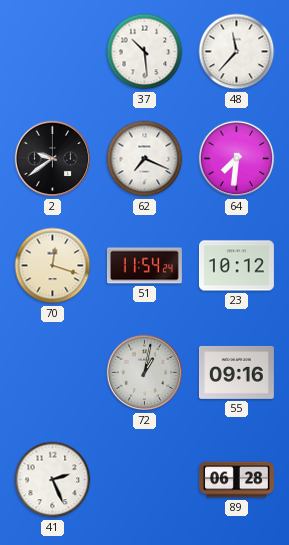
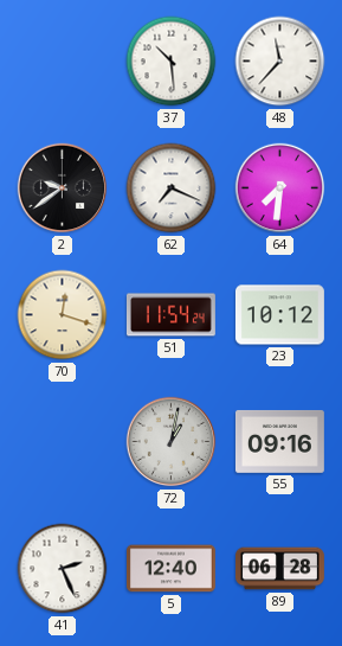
5: none -> 12:40
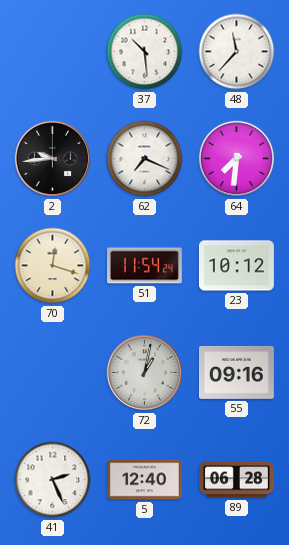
2: 9:39 -> 9:44
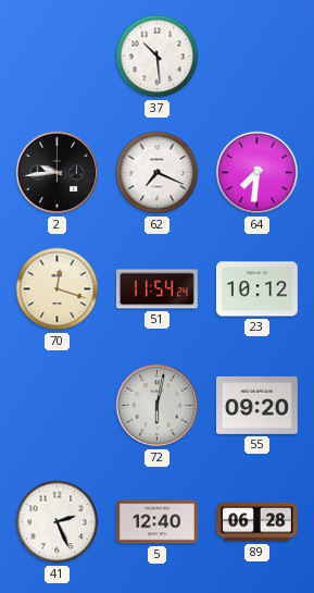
48: 11:37 -> none
72: 1:02 -> 6:02
55: 09:16 -> 09:20
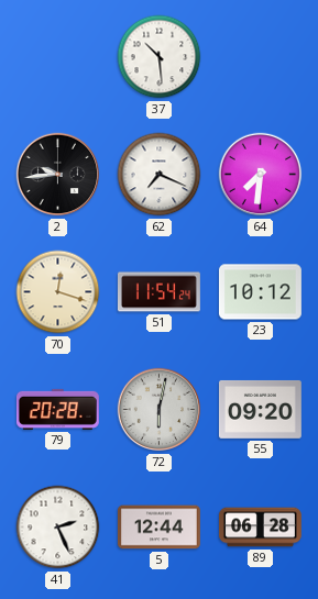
79: none -> 20:28
5: 12:40 -> 12:44
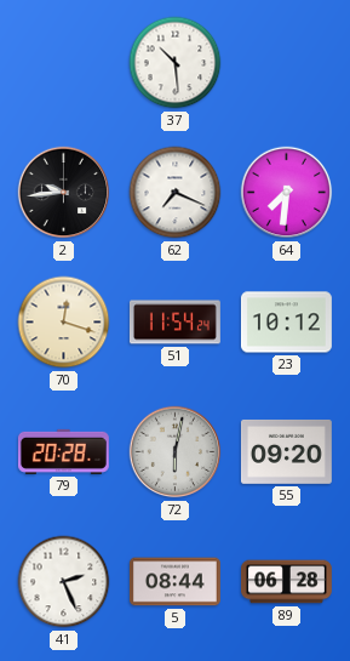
5: 12:44 -> 08:44
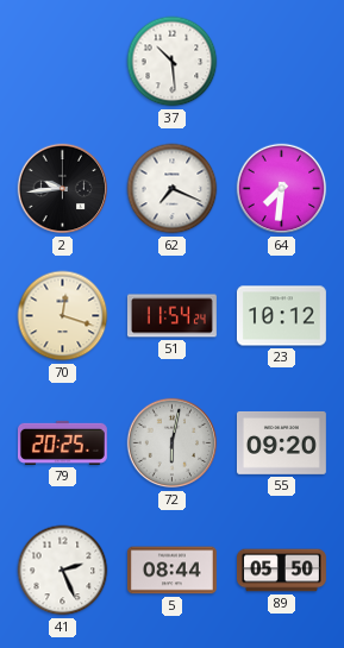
79: 20:28 -> 20:25
89: 06:28 -> 05:50
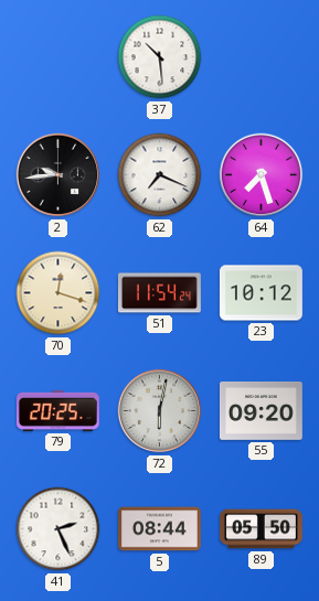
64: 7:31 -> 7:27
